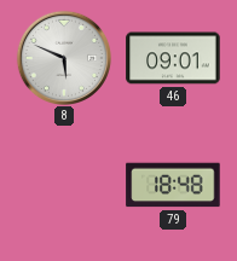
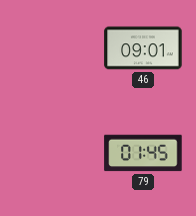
8: 5:49 -> none
79: 18:48 -> 01:45
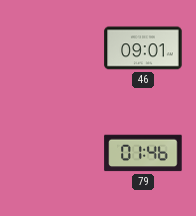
79: 01:45 -> 01:46
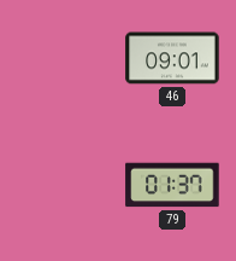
79: 01:46 -> 01:37
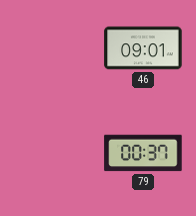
79: 01:37 -> 00:37
